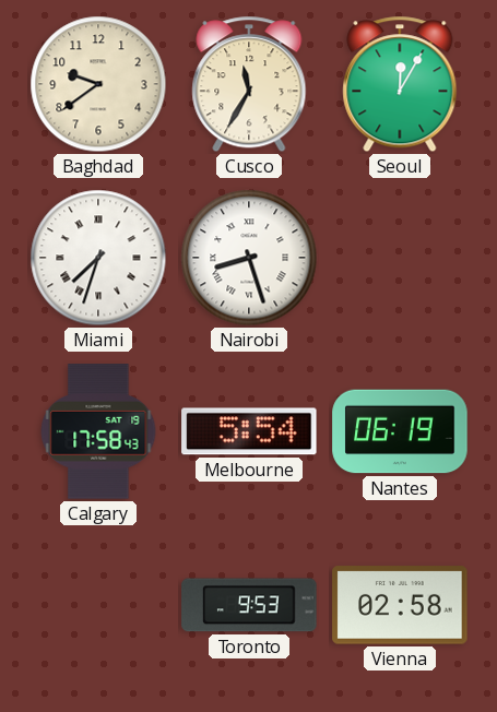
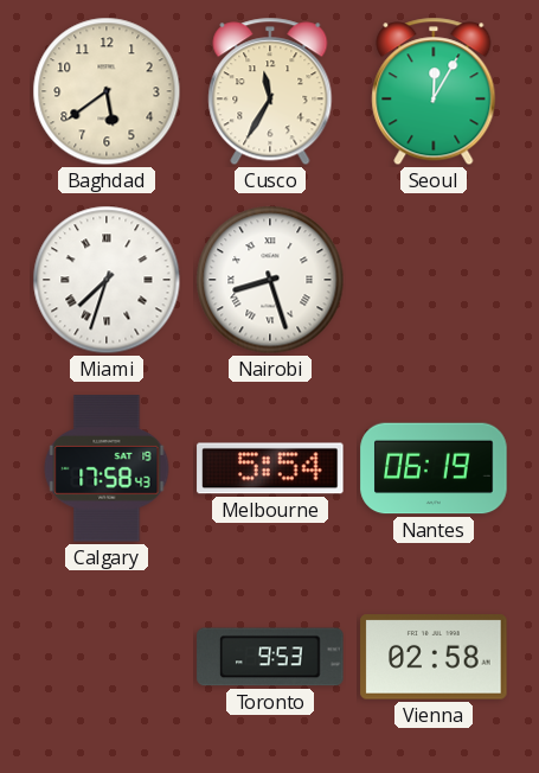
Baghdad: 9:39 -> 5:39
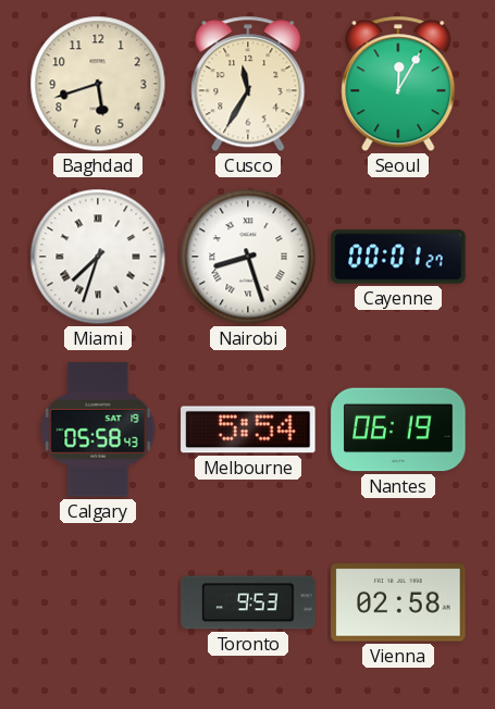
Baghdad: 5:39 -> 5:42
Cayenne: none -> 00:01
Calgary: 17:58 -> 05:58
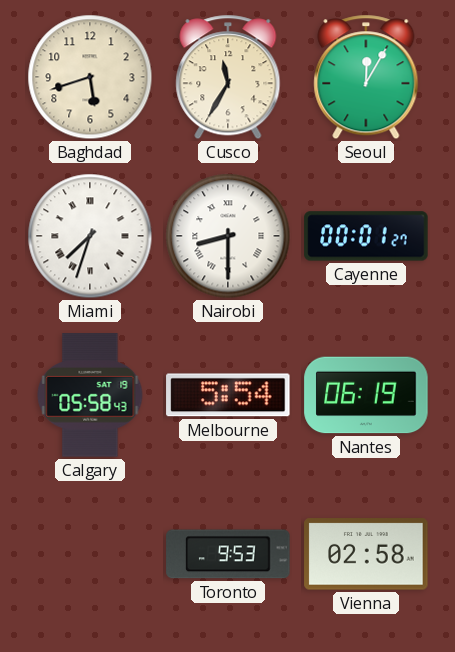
Nairobi: 8:27 -> 8:30
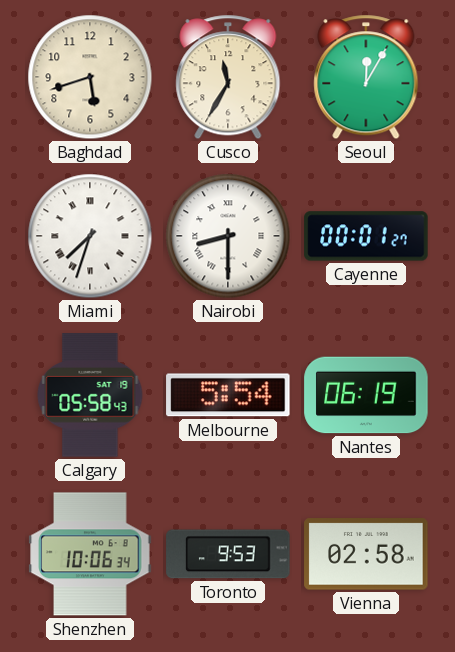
Shenzhen: none -> 10:06
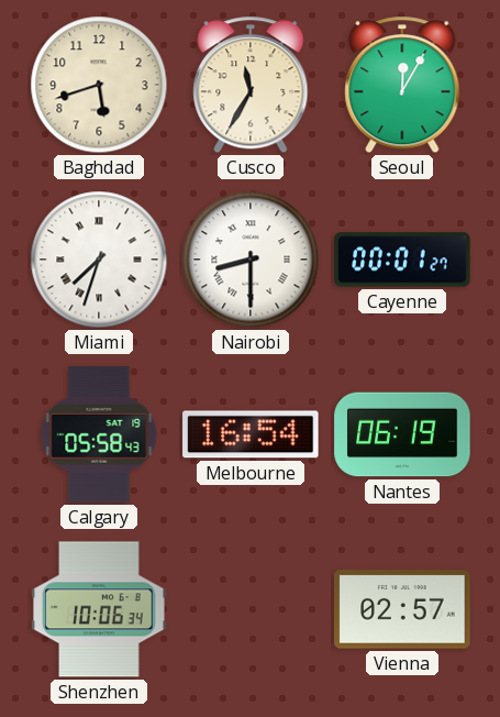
Melbourne: 5:54 -> 16:54
Toronto: 9:53 -> none
Vienna: 02:58 -> 02:57
